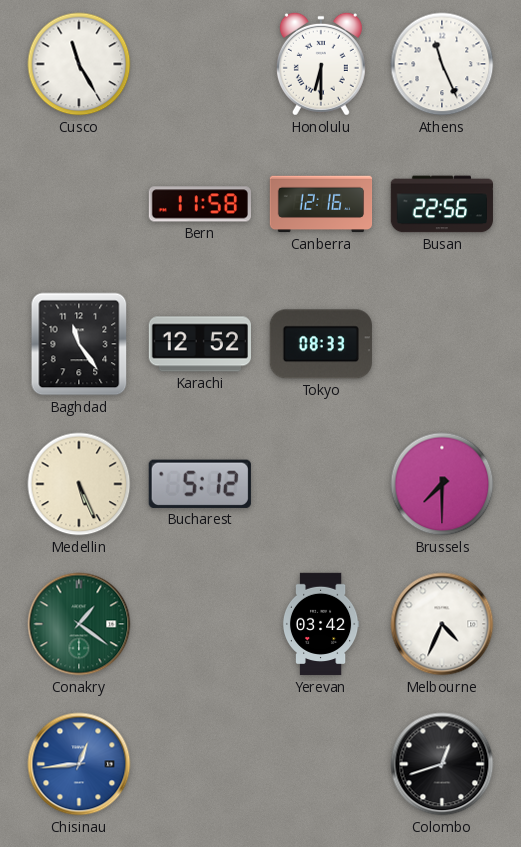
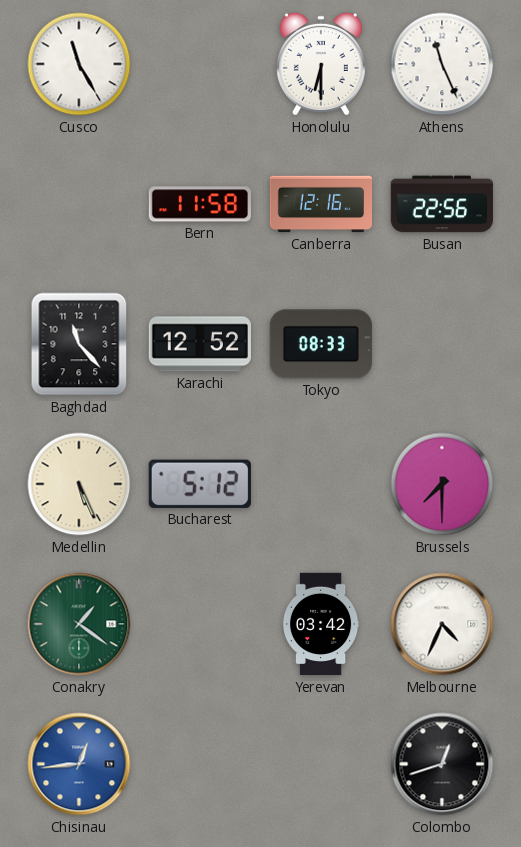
Baghdad: 11:24 -> 11:23
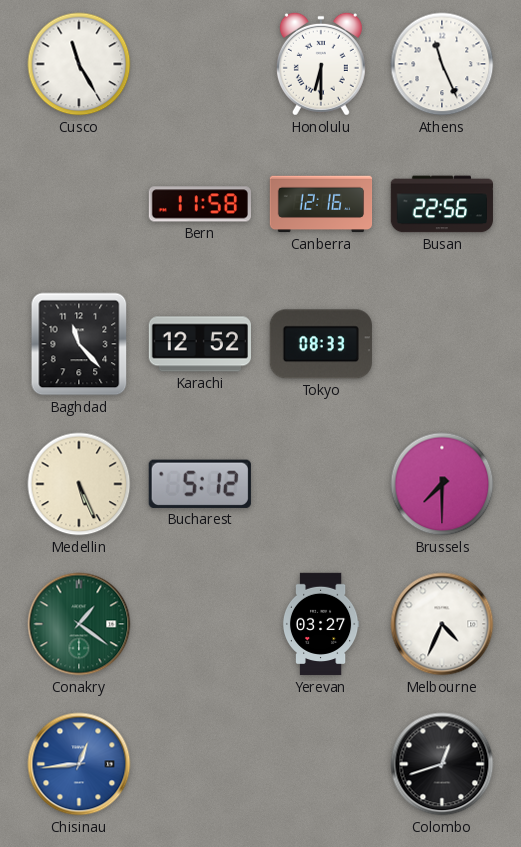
Yerevan: 03:42 -> 03:27
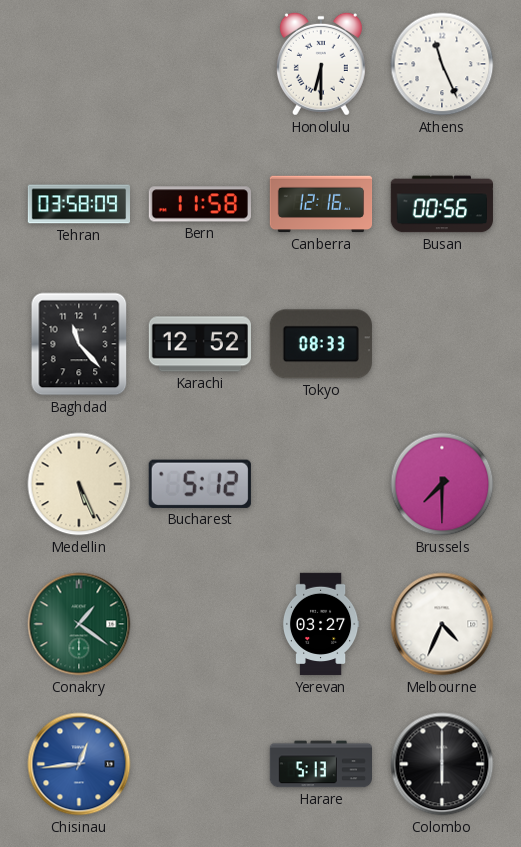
Cusco: 11:25 -> none
Tehran: none -> 03:58
Busan: 22:56 -> 00:56
Harare: none -> 5:13
Colombo: 12:42 -> 6:00
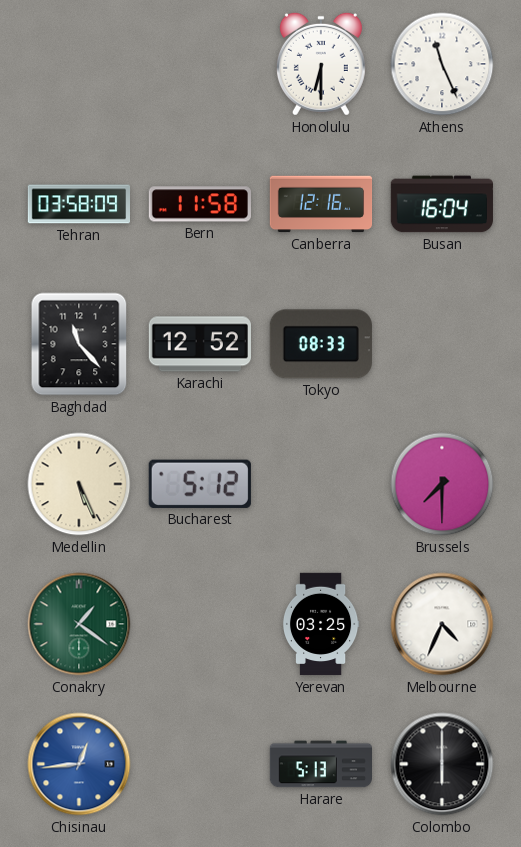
Busan: 00:56 -> 16:04
Yerevan: 03:27 -> 03:25
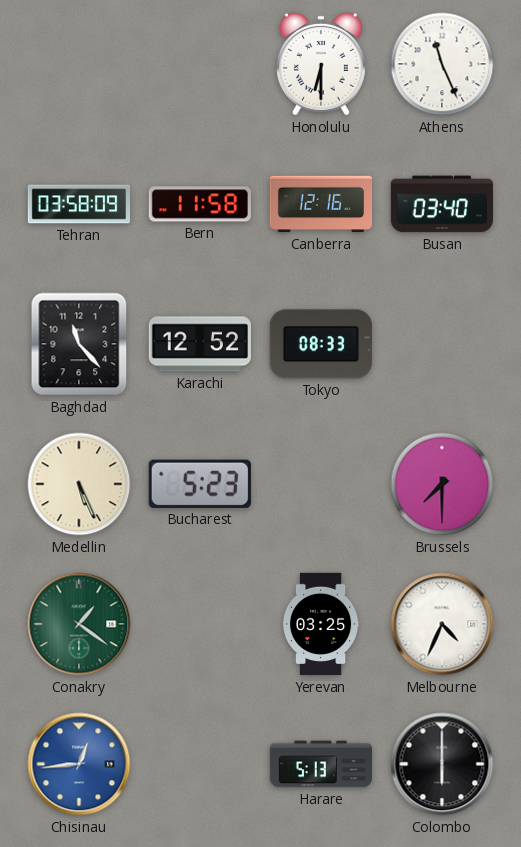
Busan: 16:04 -> 03:40
Bucharest: 5:12 -> 5:23
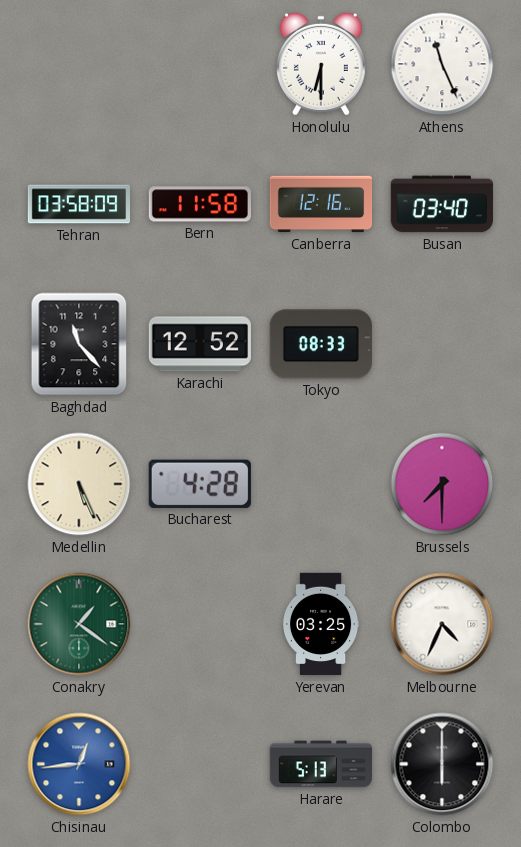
Bucharest: 5:23 -> 4:28
